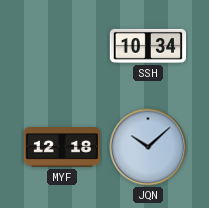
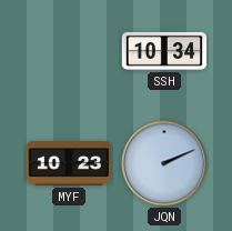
MYF: 12:18 -> 10:23
JQN: 10:08 -> 2:11
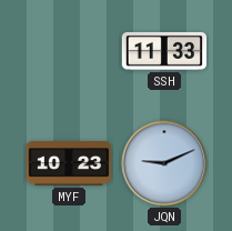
SSH: 10:34 -> 11:33
JQN: 2:11 -> 9:11
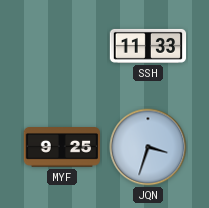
MYF: 10:23 -> 9:25
JQN: 9:11 -> 3:33
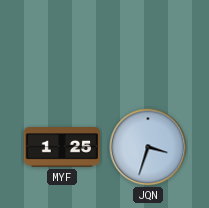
SSH: 11:33 -> none
MYF: 9:25 -> 1:25
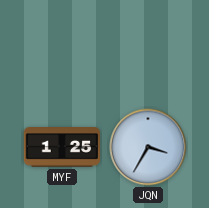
JQN: 3:33 -> 3:35
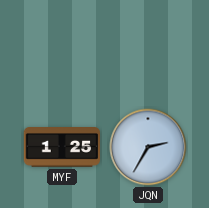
JQN: 3:35 -> 2:35
